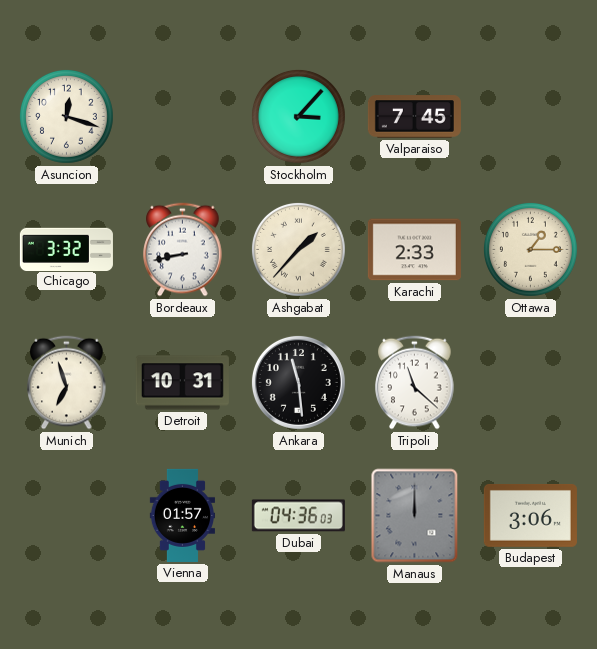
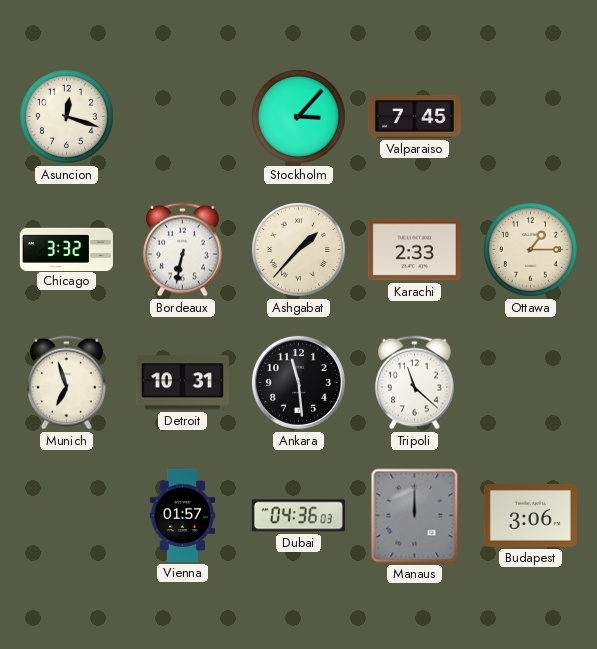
Bordeaux: 8:43 -> 6:32
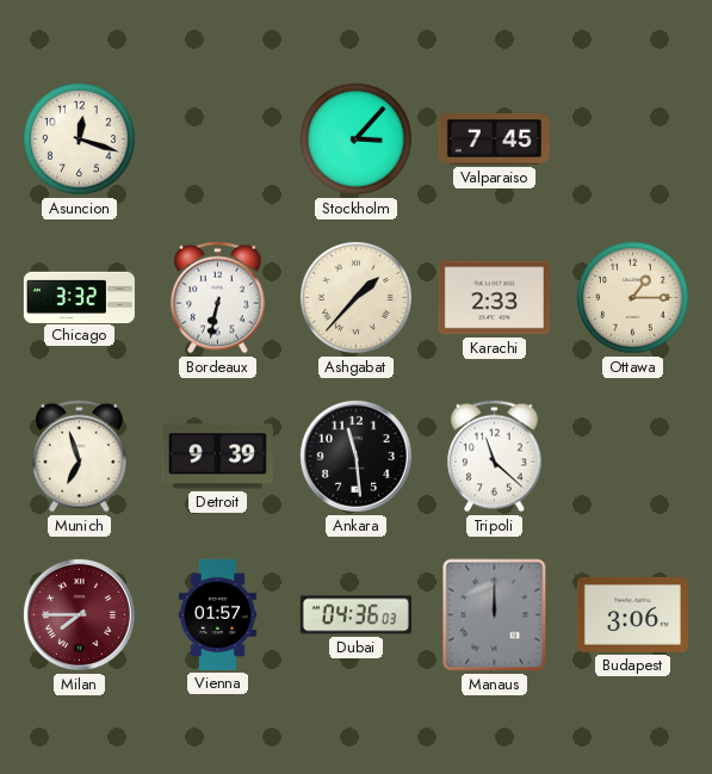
Detroit: 10:31 -> 9:39
Milan: none -> 7:45
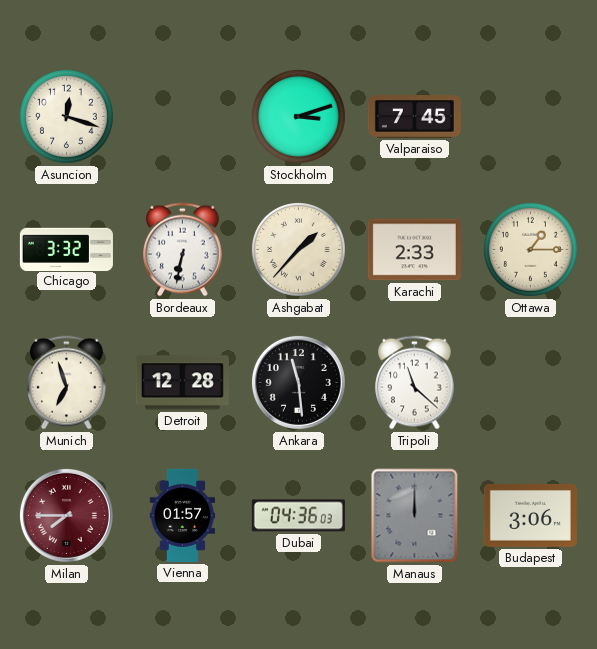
Stockholm: 3:07 -> 3:12
Detroit: 9:39 -> 12:28
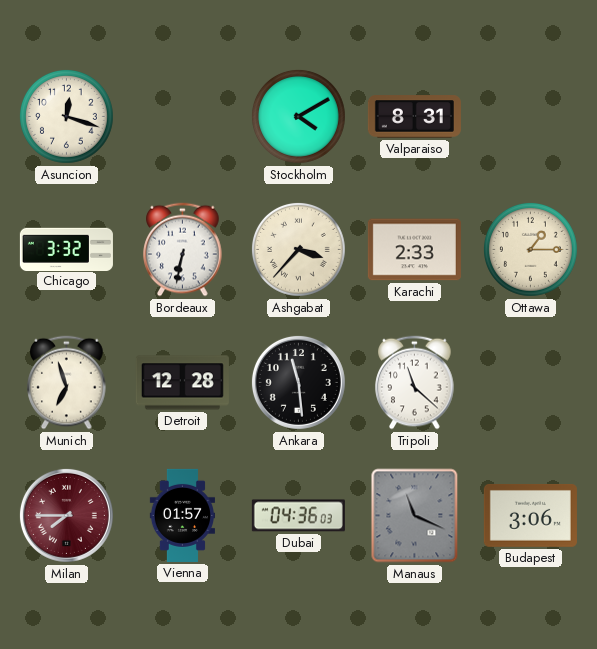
Stockholm: 3:12 -> 4:10
Valparaiso: 7:45 -> 8:31
Ashgabat: 1:37 -> 3:37
Manaus: 12:00 -> 11:19
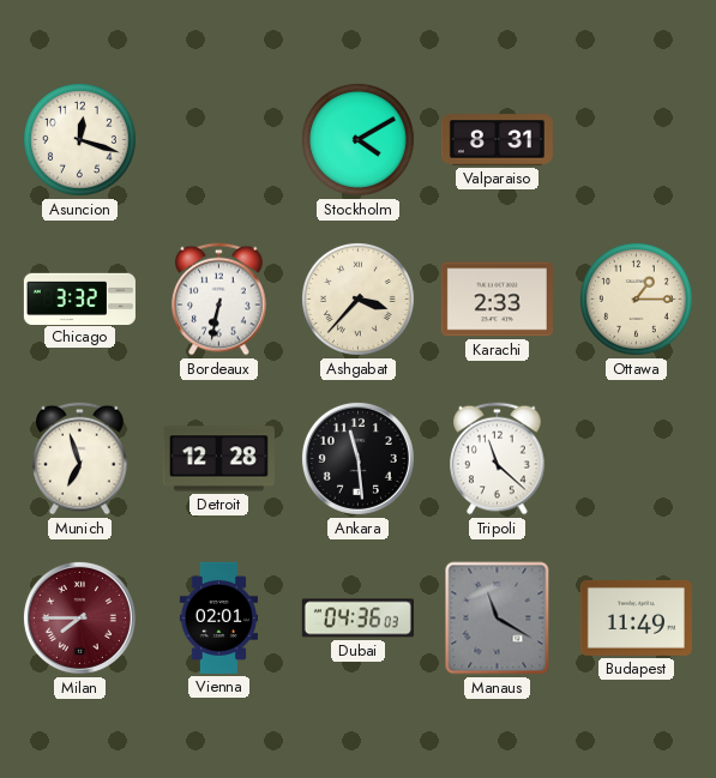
Vienna: 01:57 -> 02:01
Manaus: 11:19 -> 11:20
Budapest: 3:06 -> 11:49
